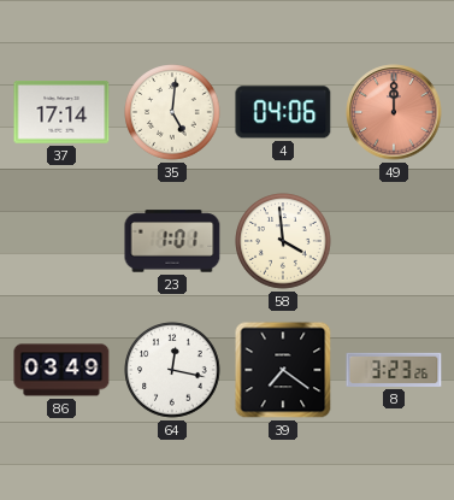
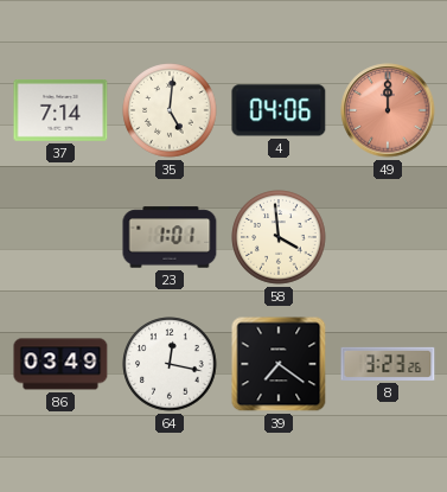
37: 17:14 -> 7:14
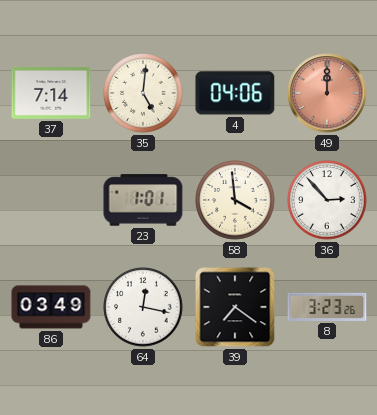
36: none -> 2:53
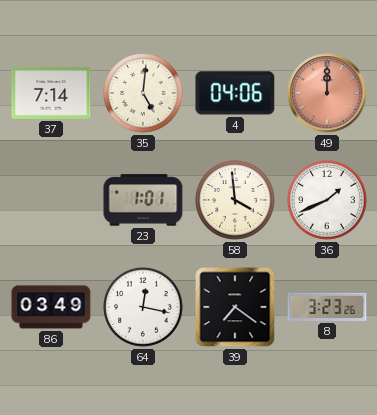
36: 2:53 -> 1:41
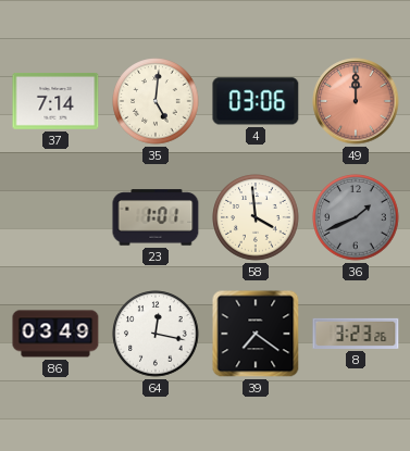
4: 04:06 -> 03:06
36 dial: white -> grey
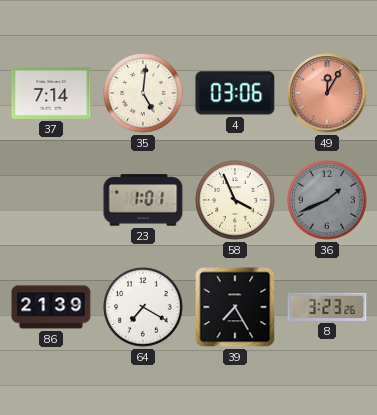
49: 12:00 -> 12:05
58: 3:59 -> 3:56
86: 03:49 -> 21:39
64: 12:17 -> 7:20
39: 7:21 -> 7:25
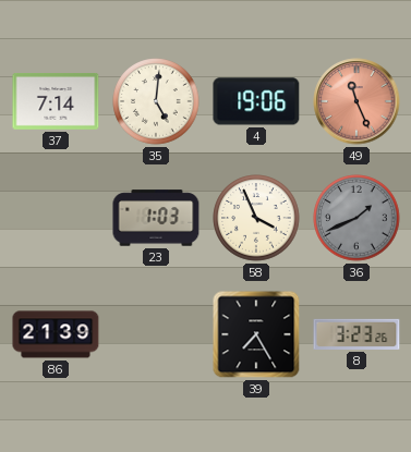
4: 03:06 -> 19:06
49: 12:05 -> 11:26
23: 1:01 -> 1:03
64: 7:20 -> none
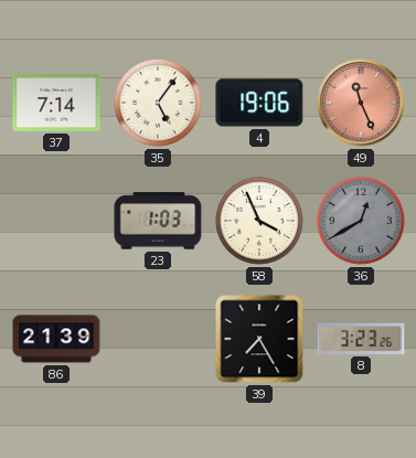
35: 5:01 -> 5:06
36: 1:41 -> 12:40
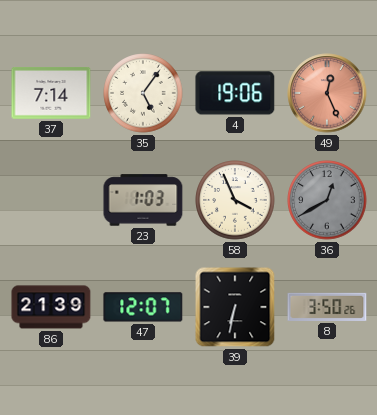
49: 11:26 -> 12:26
47: none -> 12:07
39: 7:25 -> 6:32
8: 3:23 -> 3:50
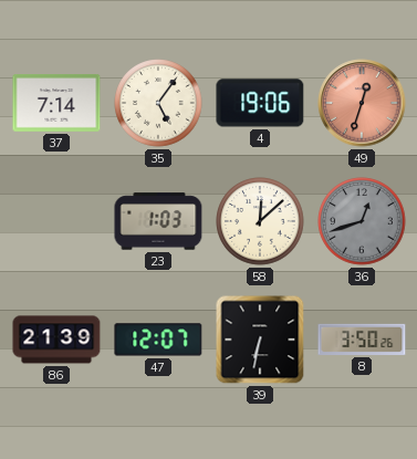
49: 12:26 -> 12:33
58: 3:56 -> 12:08
36: 12:40 -> 12:42
